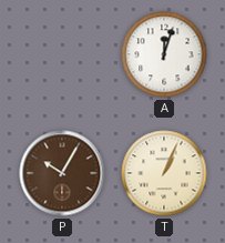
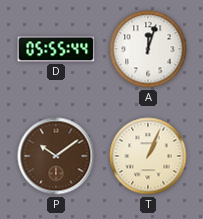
D: none -> 05:55
P: 10:05 -> 10:09
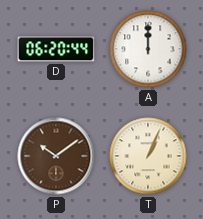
D: 05:55 -> 06:20
A: 12:03 -> 12:00
